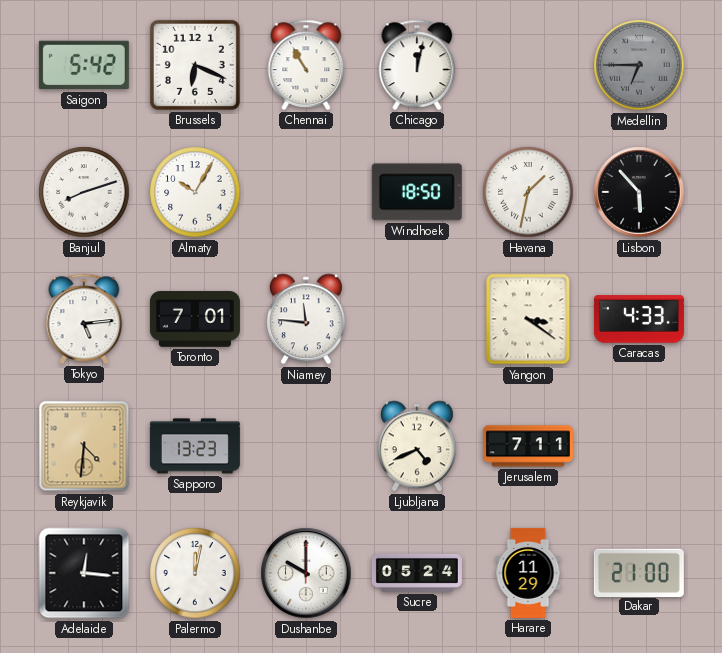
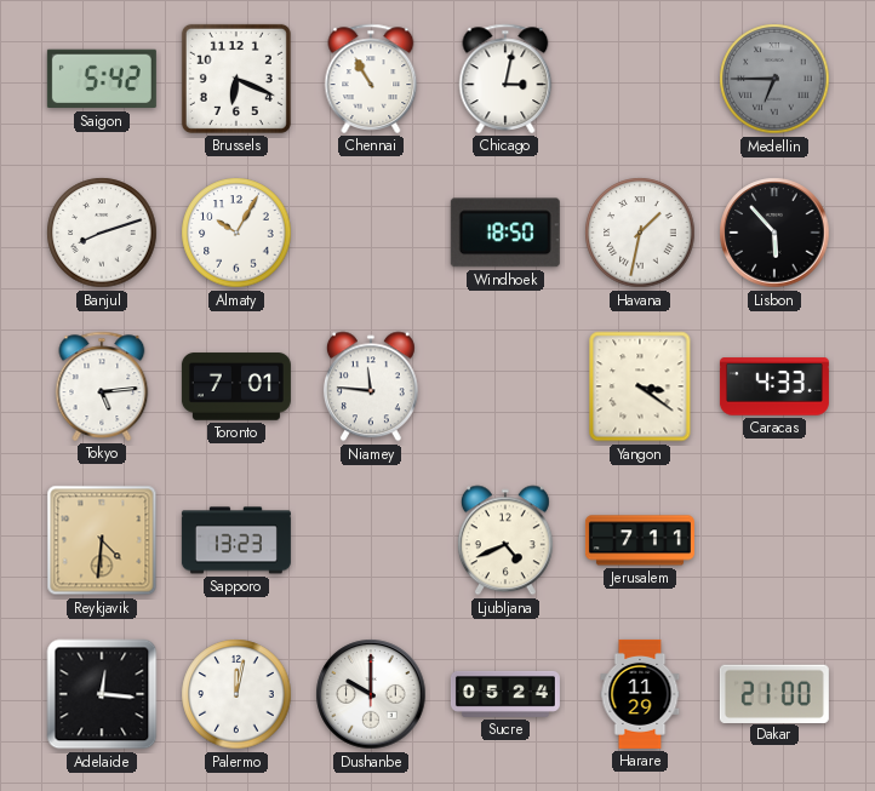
Chicago: 12:02 -> 3:02
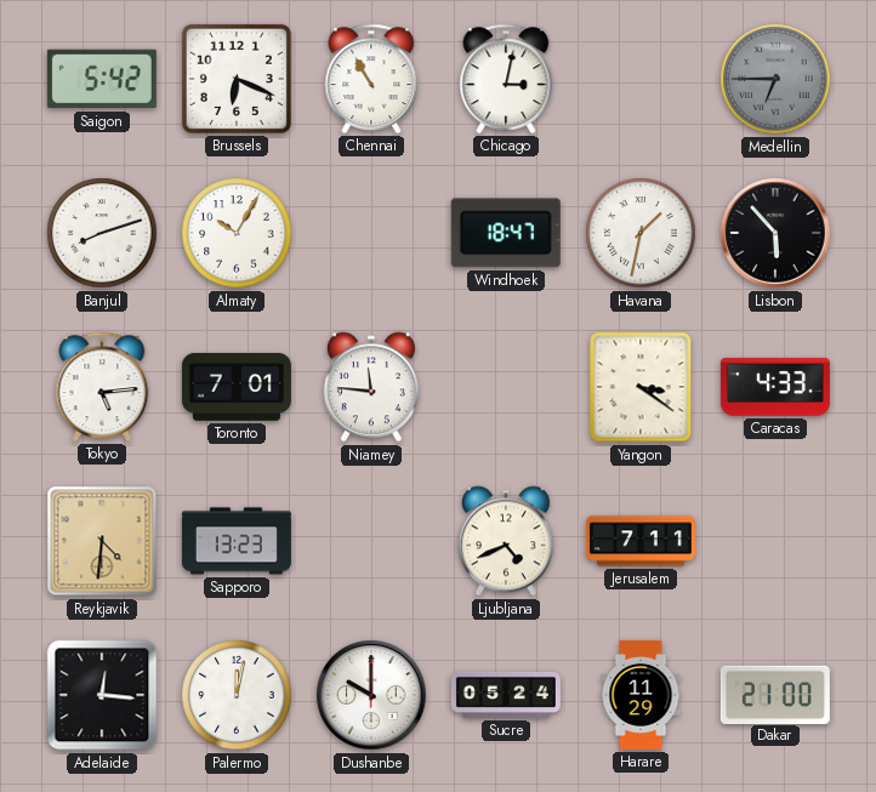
Windhoek: 18:50 -> 18:47
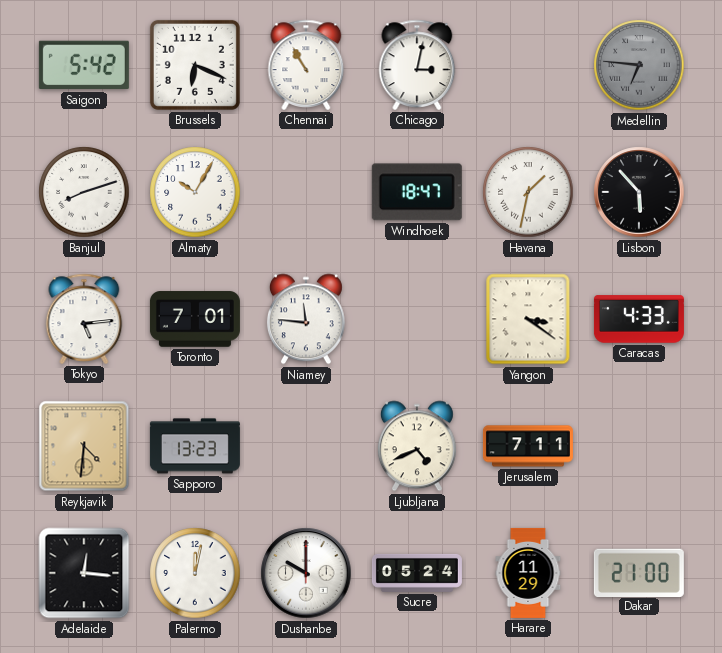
Medellin: 6:45 -> 6:46
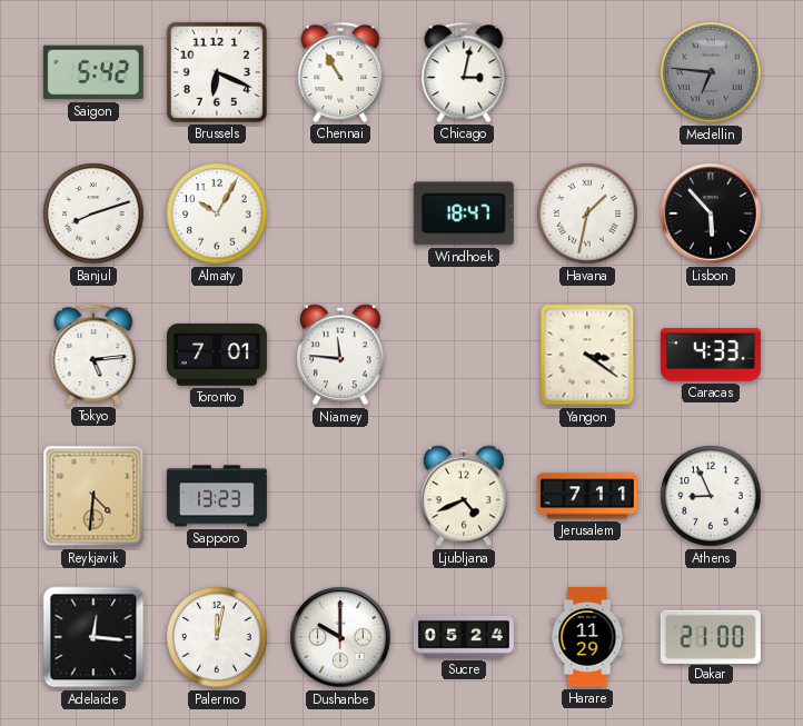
Athens: none -> 8:56
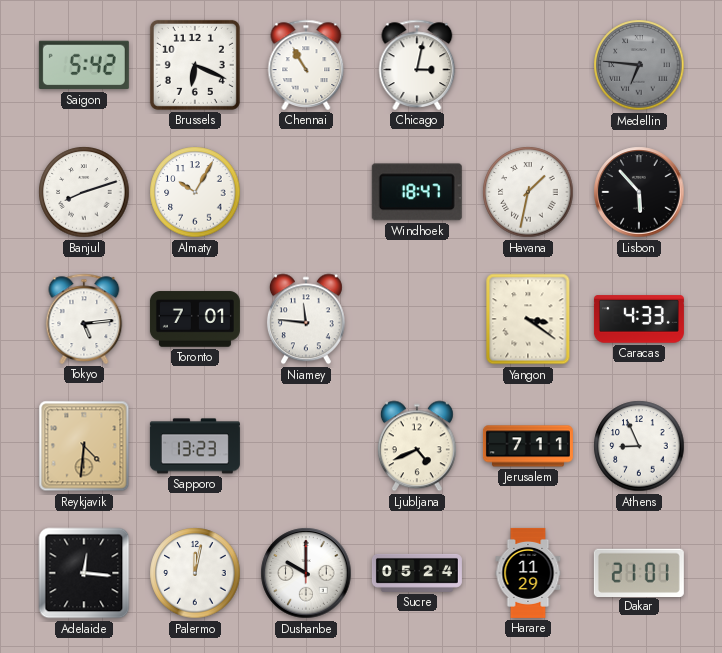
Dakar: 21:00 -> 21:01
